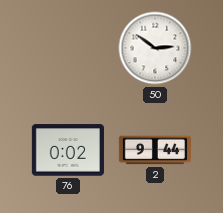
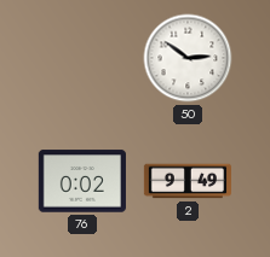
2: 9:44 -> 9:49
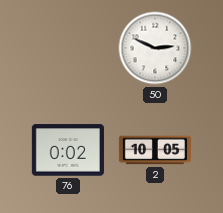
50: 2:51 -> 2:49
2: 9:49 -> 10:05
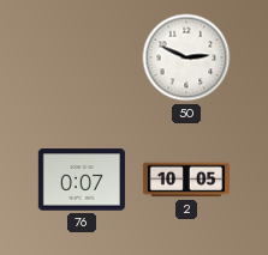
76: 0:02 -> 0:07
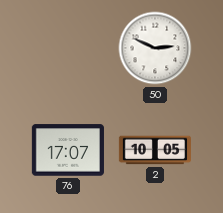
76: 0:07 -> 17:07
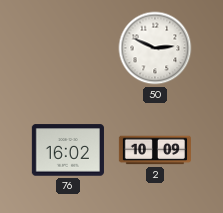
76: 17:07 -> 16:02
2: 10:05 -> 10:09
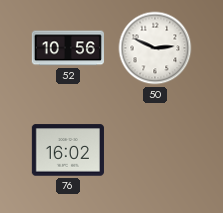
52: none -> 10:56
2: 10:09 -> none
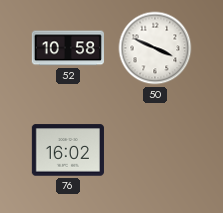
52: 10:56 -> 10:58
50: 2:49 -> 3:49
